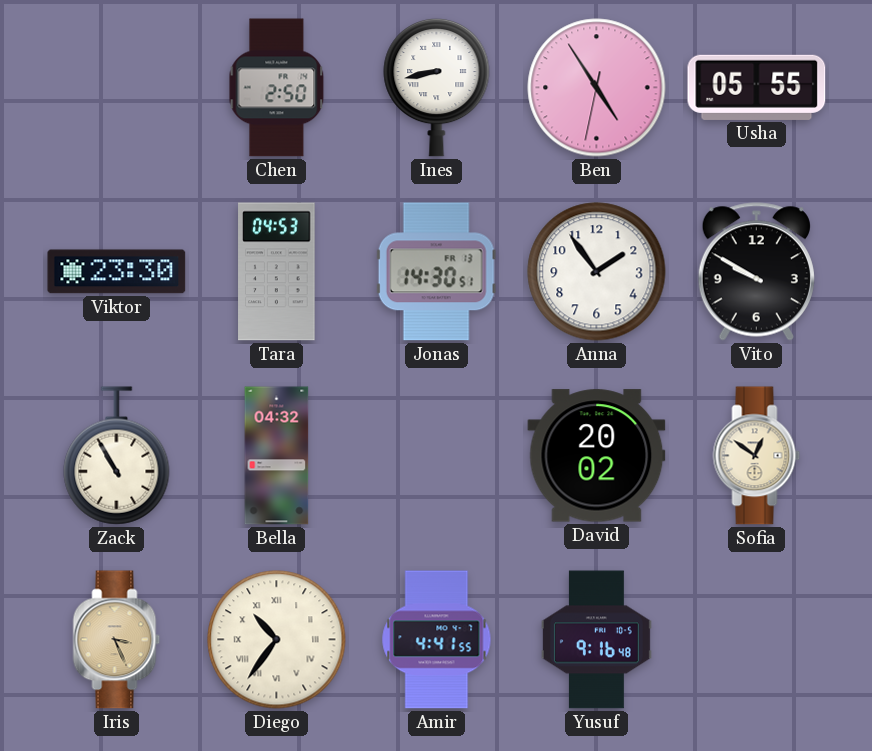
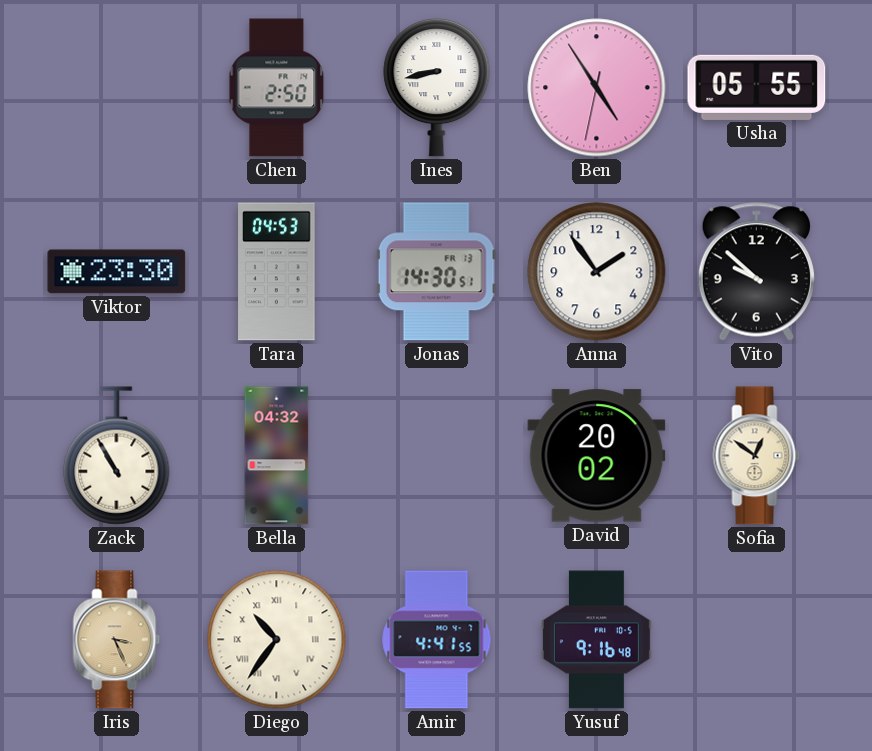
Vito: 9:50 -> 9:52
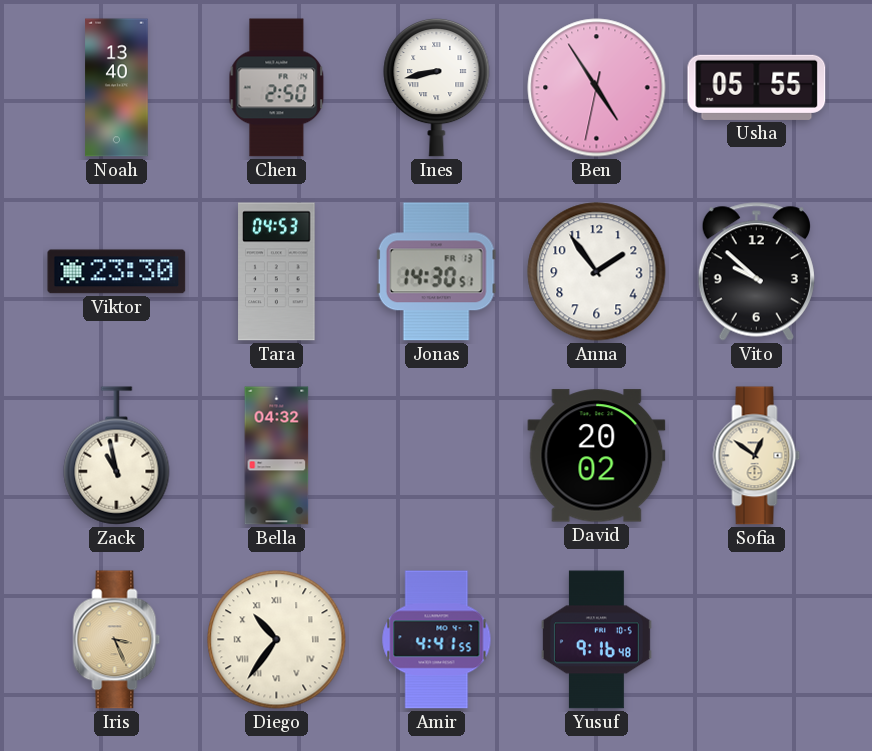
Noah: none -> 13:40
Zack: 10:55 -> 10:58
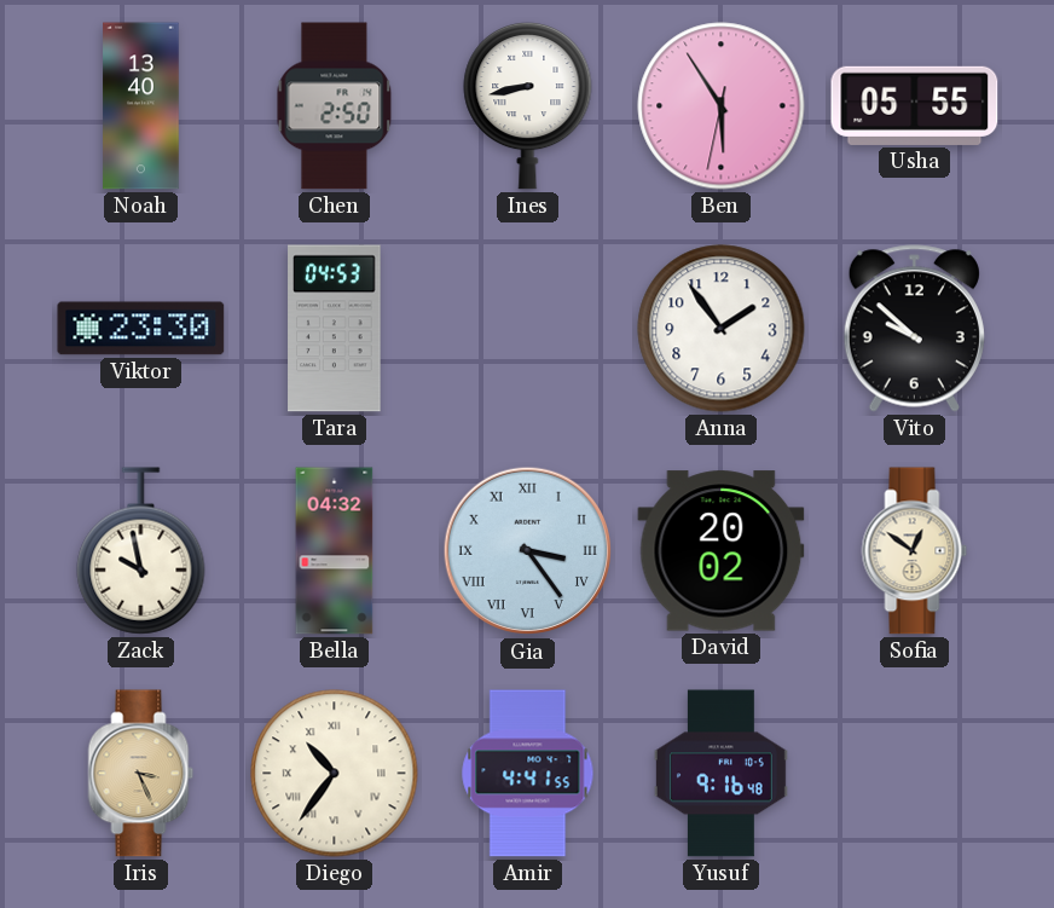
Ben: 4:54 -> 5:54
Jonas: 14:30 -> none
Zack: 10:58 -> 9:58
Gia: none -> 3:24
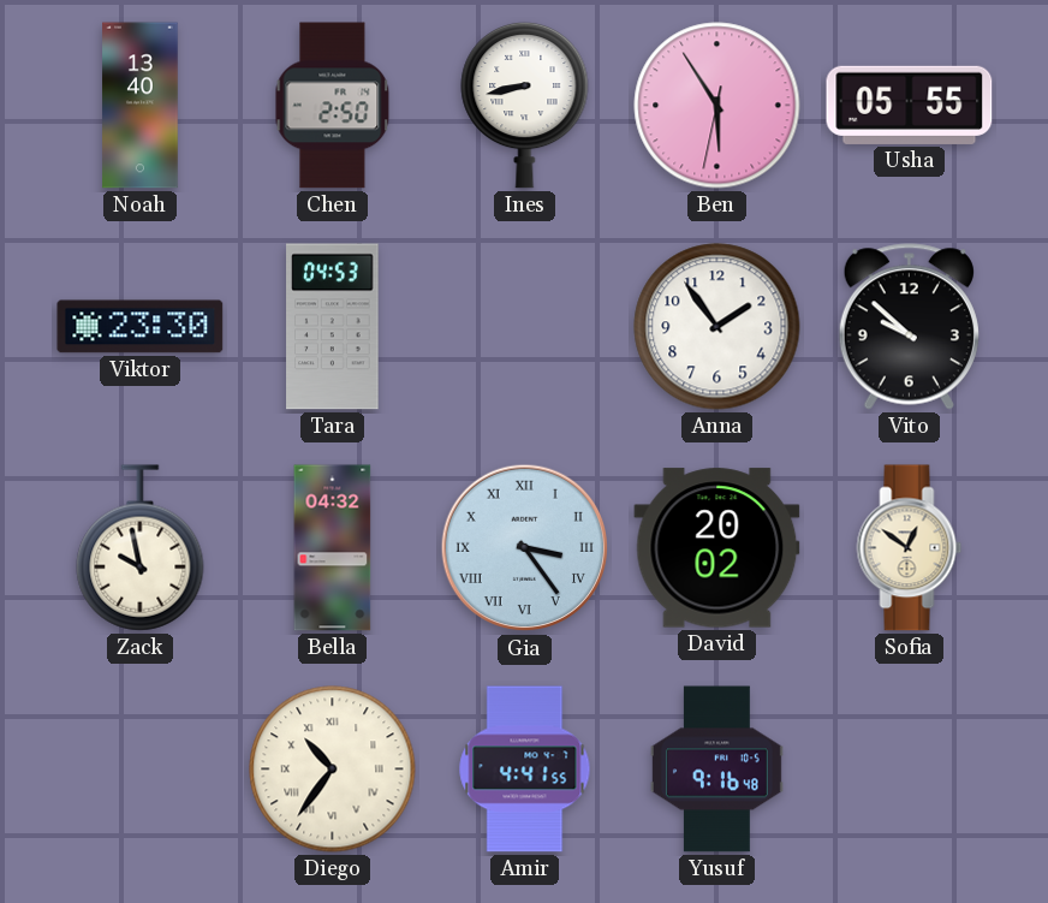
Iris: 3:26 -> none
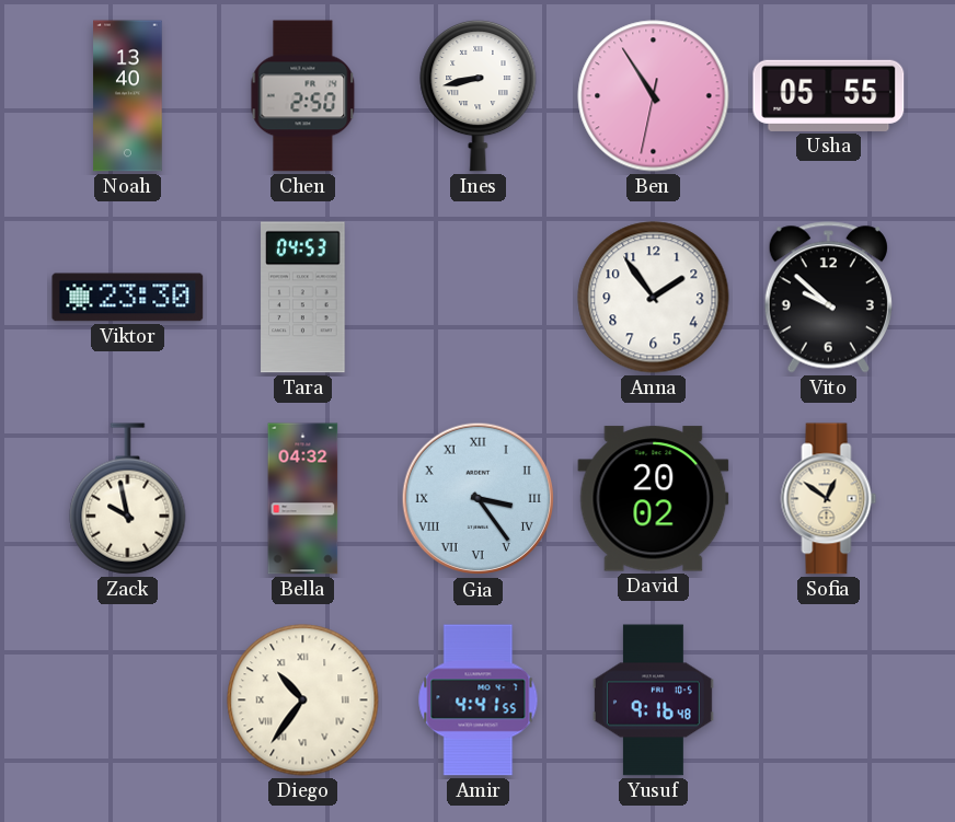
Ben: 5:54 -> 10:54
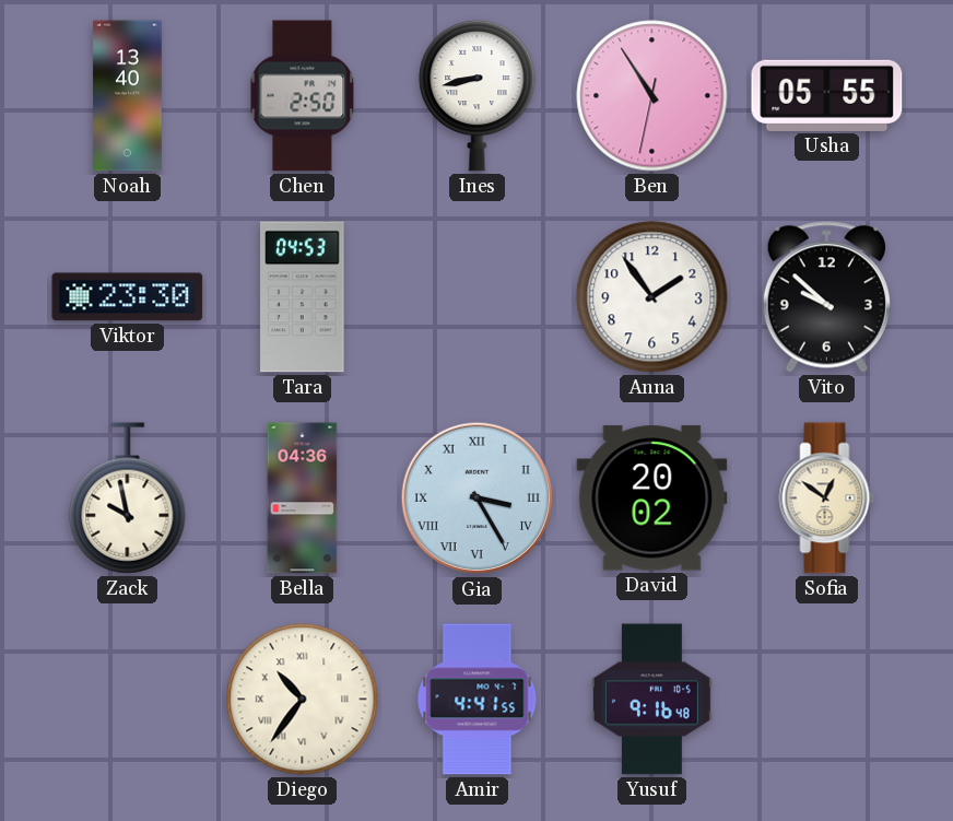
Bella: 04:32 -> 04:36
Gia: 3:24 -> 3:25
